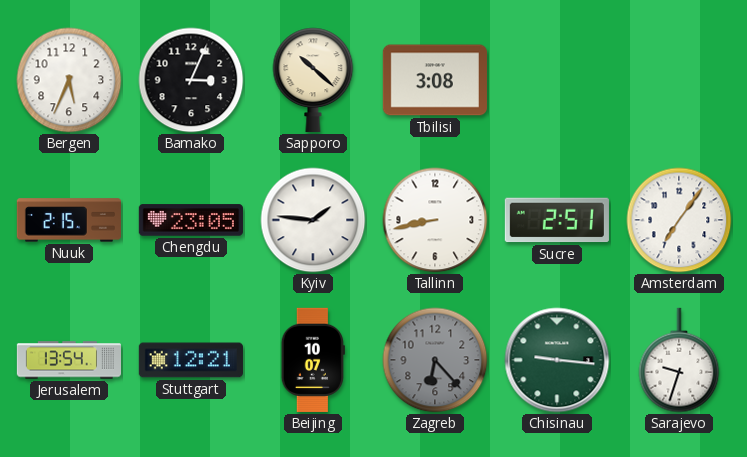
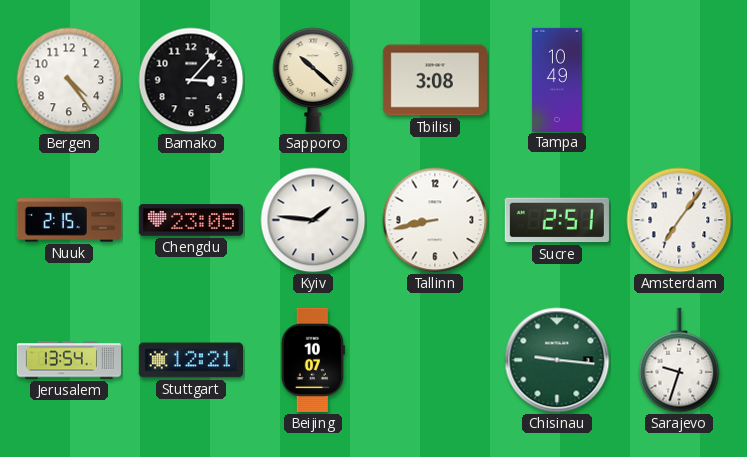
Bergen: 5:34 -> 4:24
Bamako: 3:04 -> 3:07
Tampa: none -> 10:49
Zagreb: 6:23 -> none
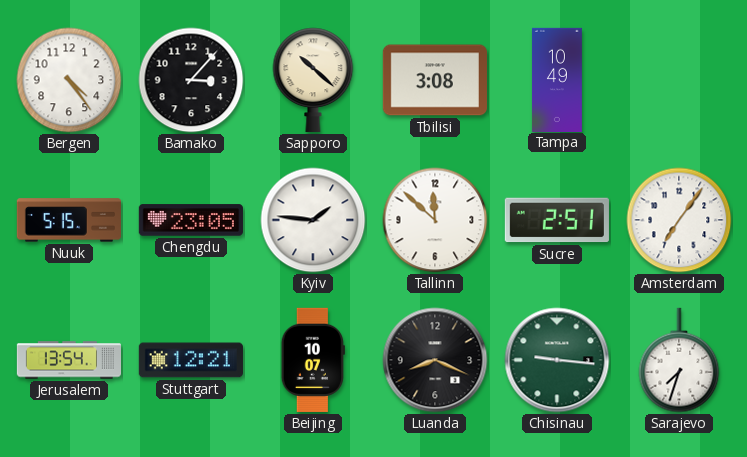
Nuuk: 2:15 -> 5:15
Tallinn: 8:43 -> 11:52
Luanda: none -> 8:19
Sarajevo: 9:33 -> 7:33
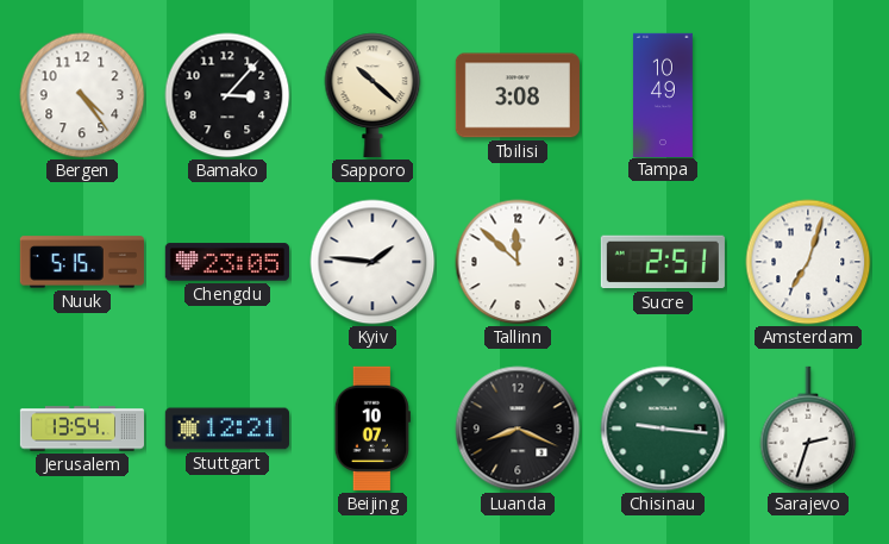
Amsterdam: 7:06 -> 7:03
Sarajevo: 7:33 -> 2:33
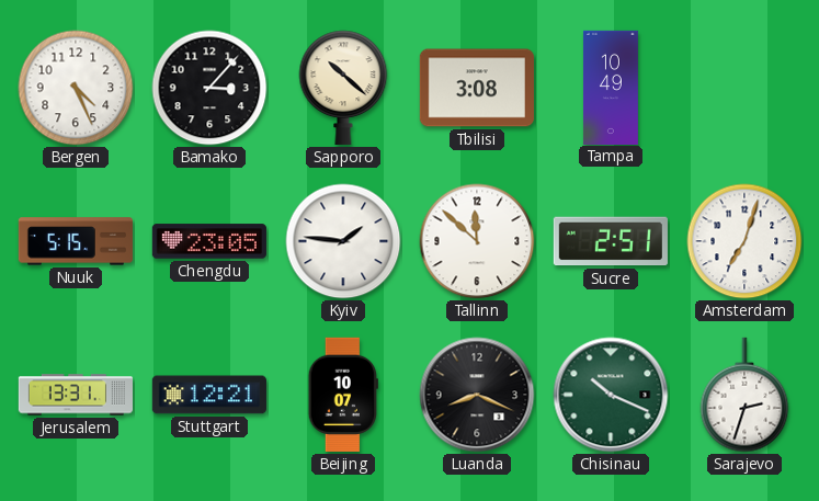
Bergen: 4:24 -> 4:26
Jerusalem: 13:54 -> 13:31
Chisinau: 9:16 -> 10:19
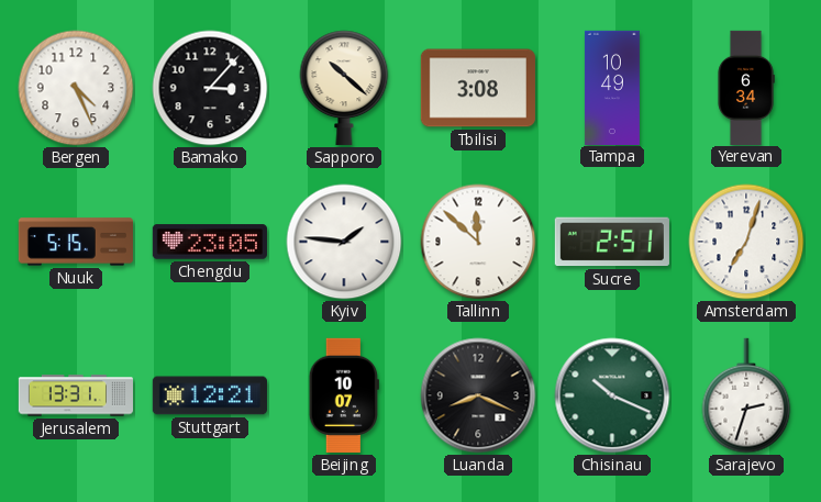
Yerevan: none -> 6:34
